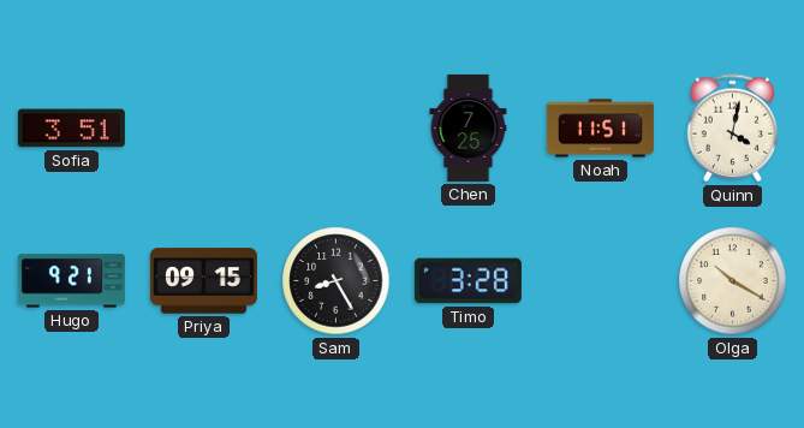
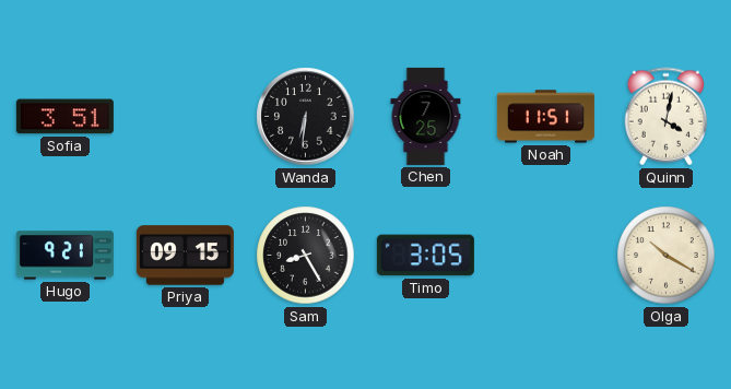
Wanda: none -> 6:31
Timo: 3:28 -> 3:05
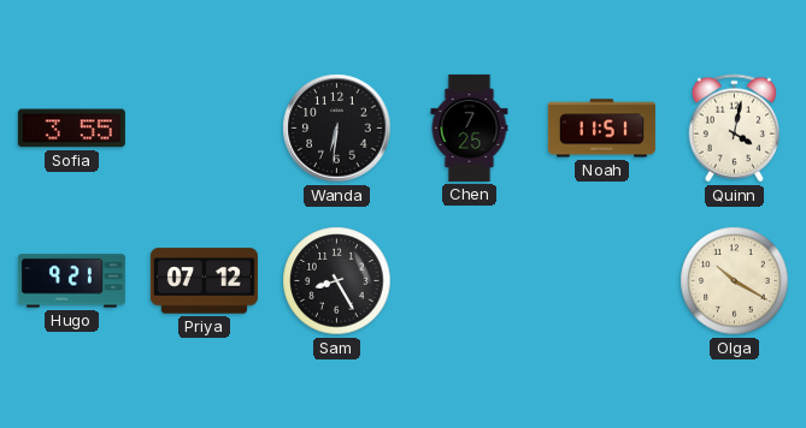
Sofia: 3:51 -> 3:55
Priya: 09:15 -> 07:12
Timo: 3:05 -> none
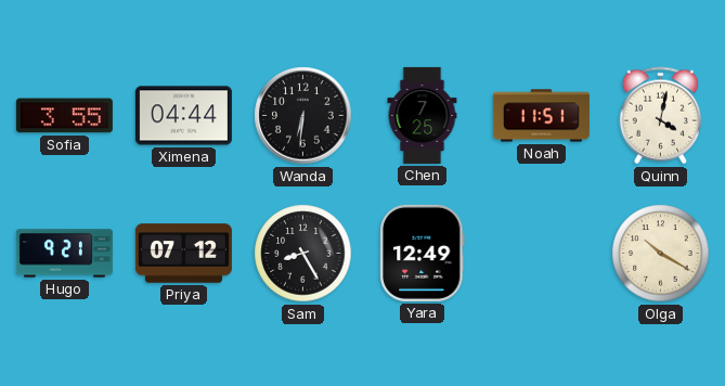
Ximena: none -> 04:44
Yara: none -> 12:49
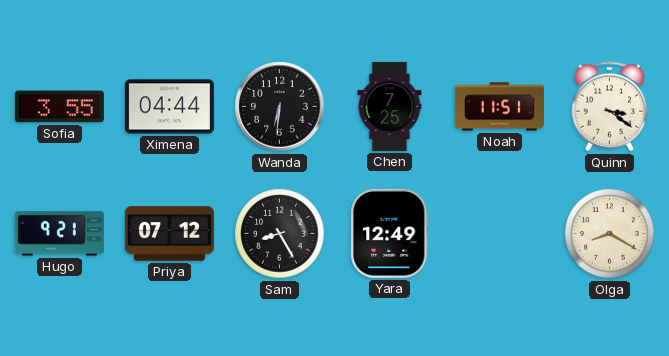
Quinn: 4:02 -> 3:21
Olga: 10:20 -> 8:20
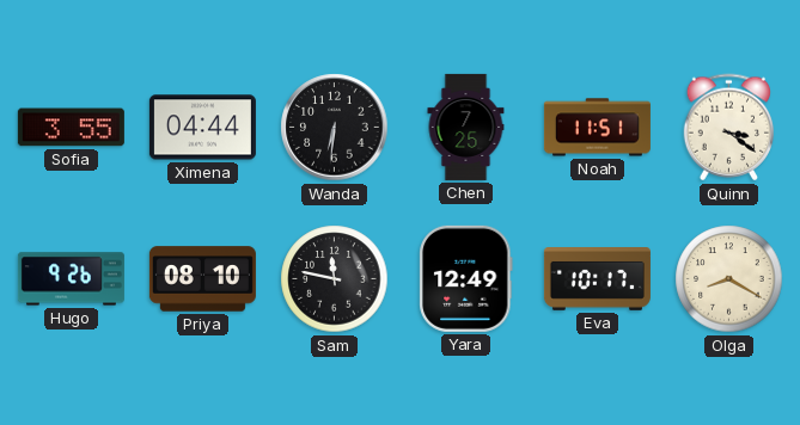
Hugo: 9:21 -> 9:26
Priya: 07:12 -> 08:10
Sam: 8:25 -> 11:47
Eva: none -> 10:17
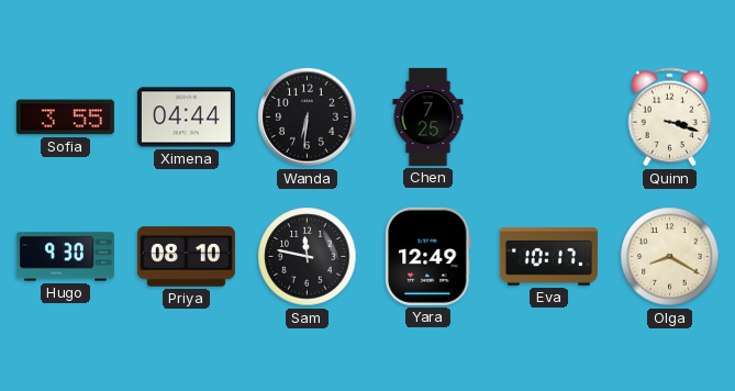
Noah: 11:51 -> none
Quinn: 3:21 -> 3:18
Hugo: 9:26 -> 9:30
